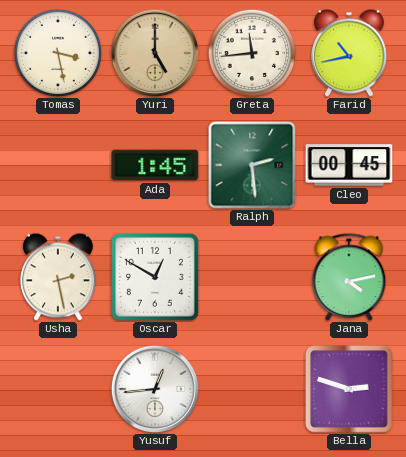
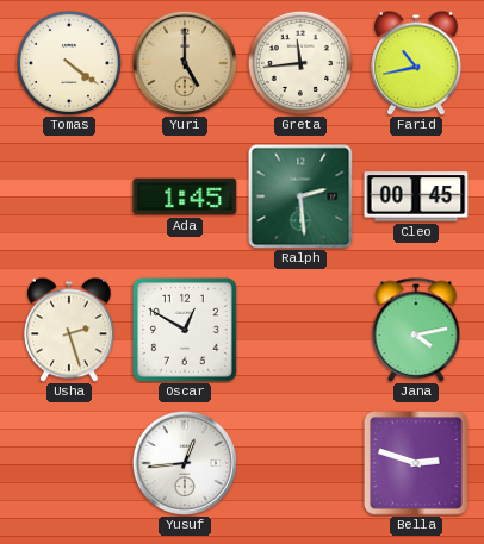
Tomas: 3:28 -> 4:21
Usha: 2:28 -> 2:27
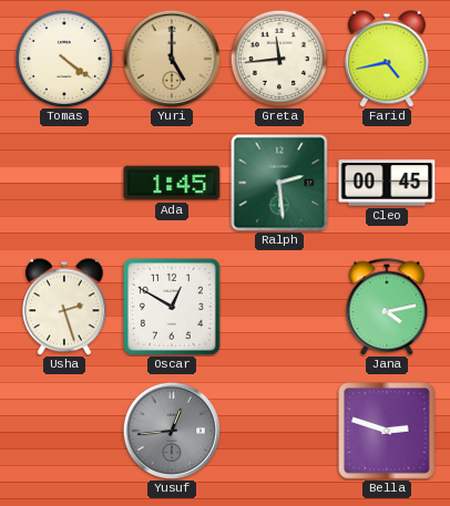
Farid: 10:43 -> 4:43
Yusuf dial: white -> grey
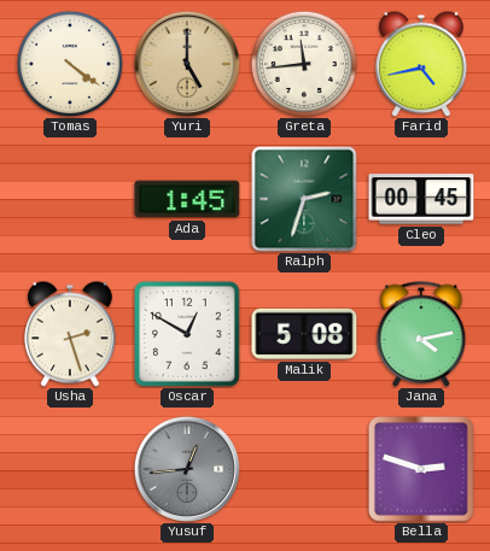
Ralph: 2:29 -> 2:33
Malik: none -> 5:08
